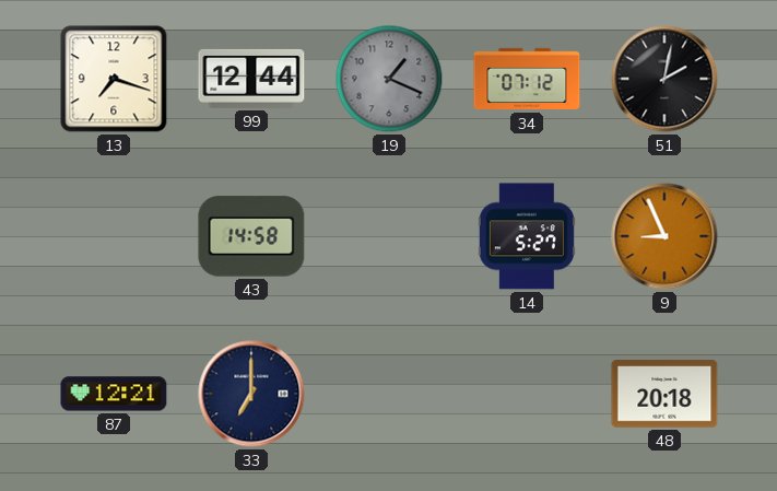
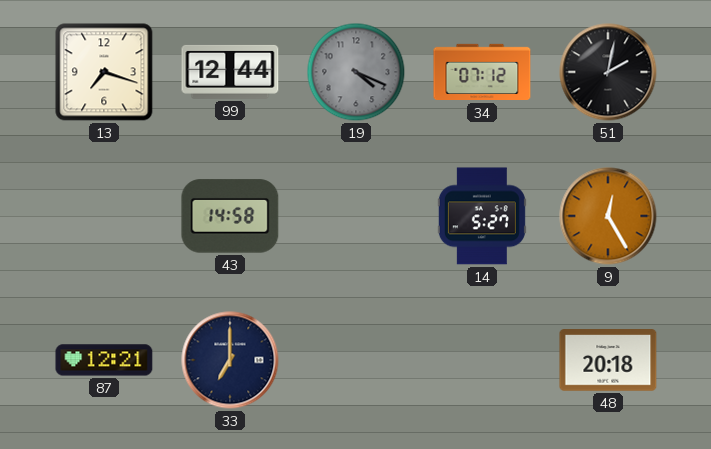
19: 1:19 -> 4:19
9: 8:56 -> 12:25
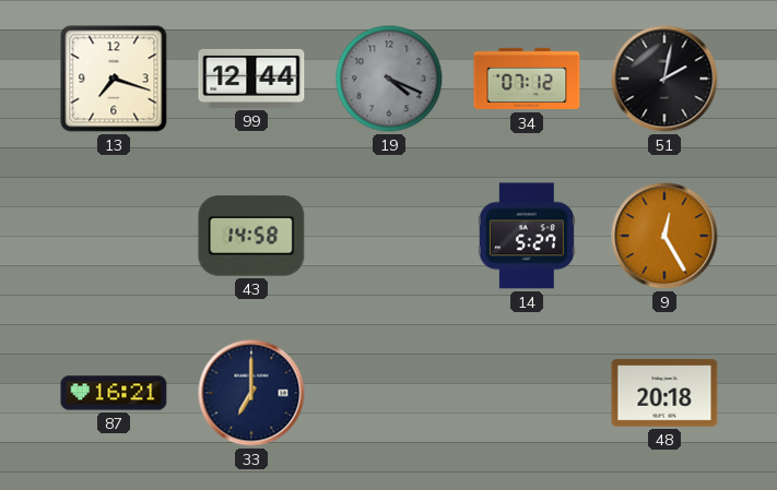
87: 12:21 -> 16:21
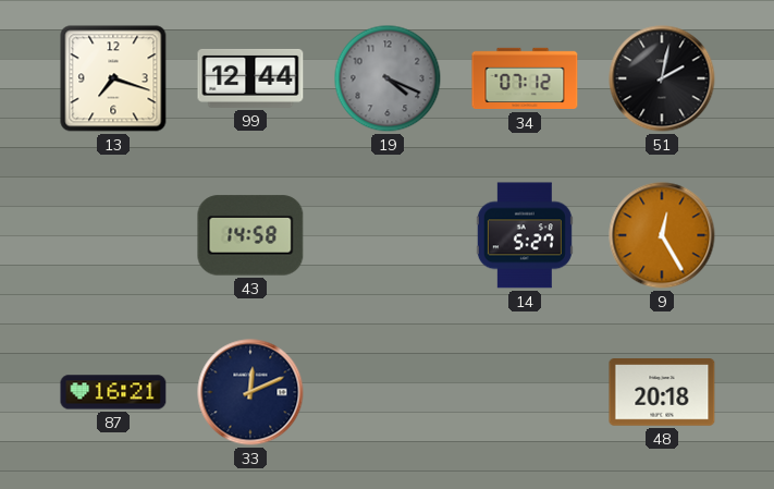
33: 7:00 -> 12:11
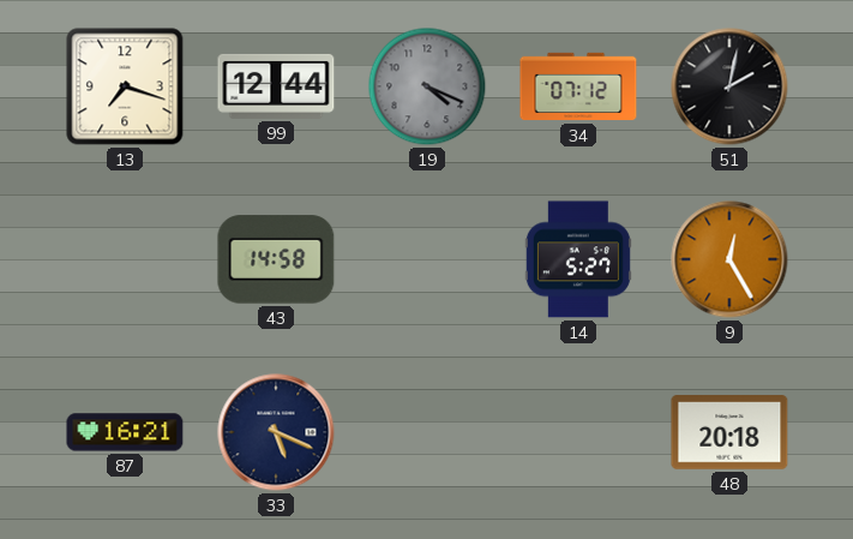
33: 12:11 -> 5:19
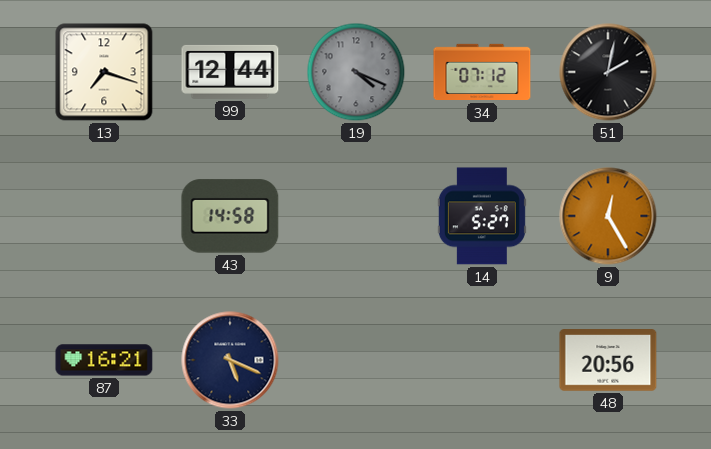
48: 20:18 -> 20:56
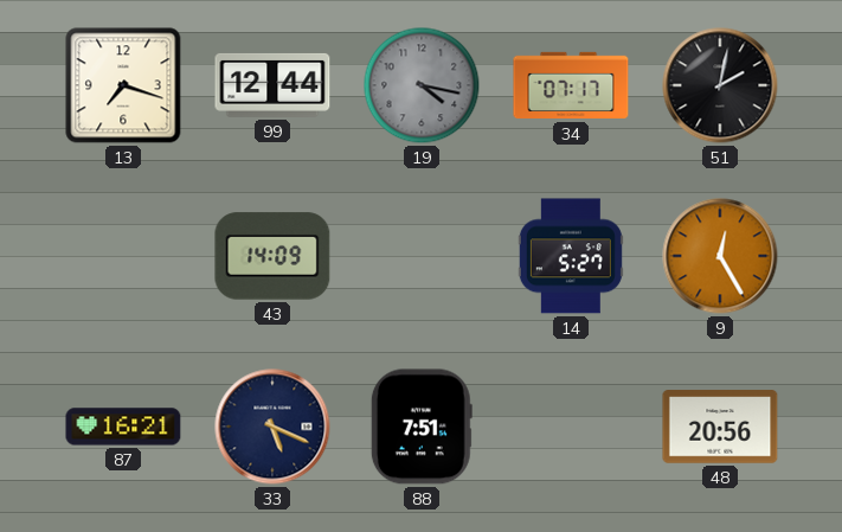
19: 4:19 -> 4:17
34: 07:12 -> 07:17
43: 14:58 -> 14:09
88: none -> 7:51
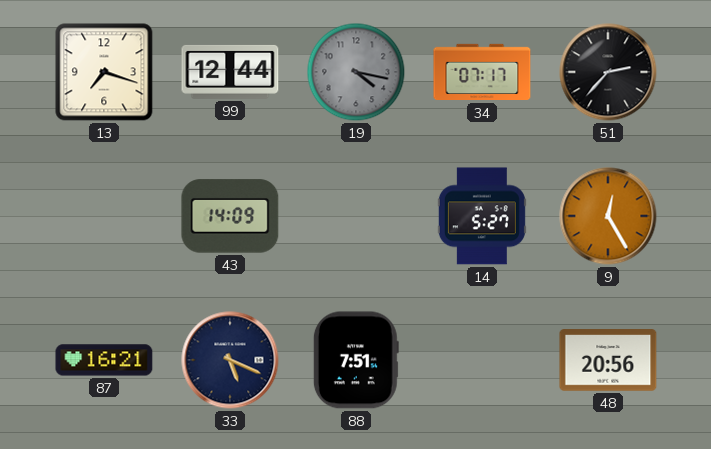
51: 2:02 -> 2:37
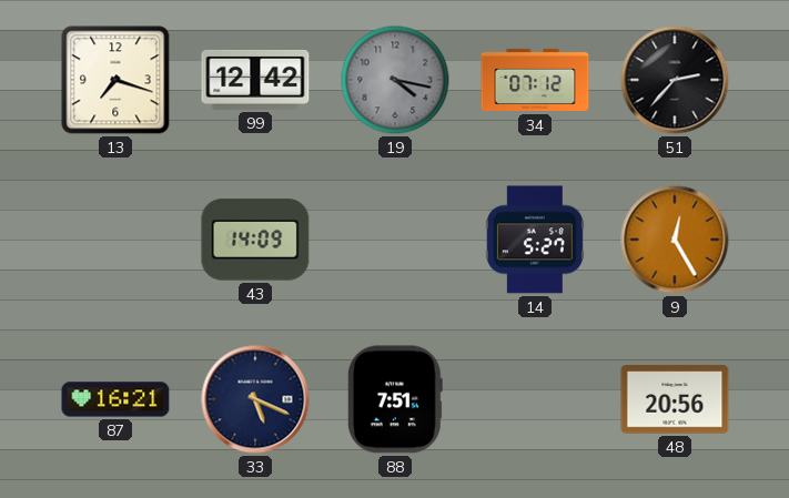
99: 12:44 -> 12:42
34: 07:17 -> 07:12
